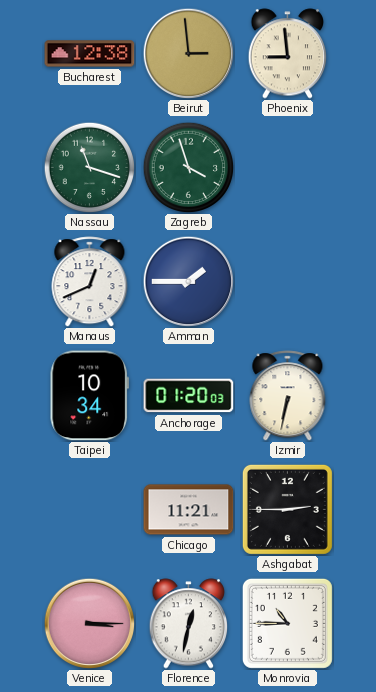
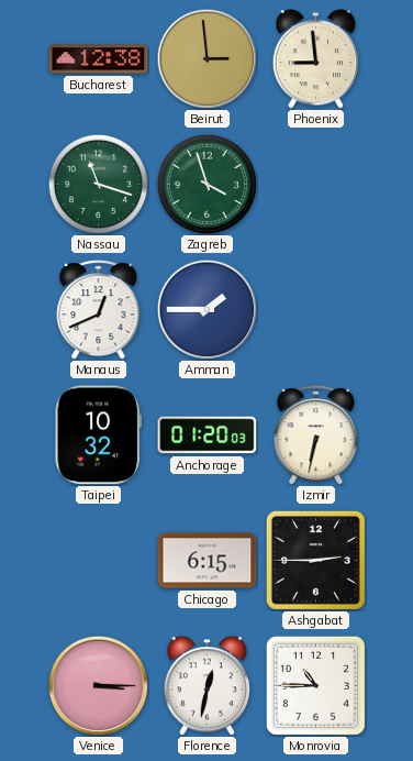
Taipei: 10:34 -> 10:32
Chicago: 11:21 -> 6:15
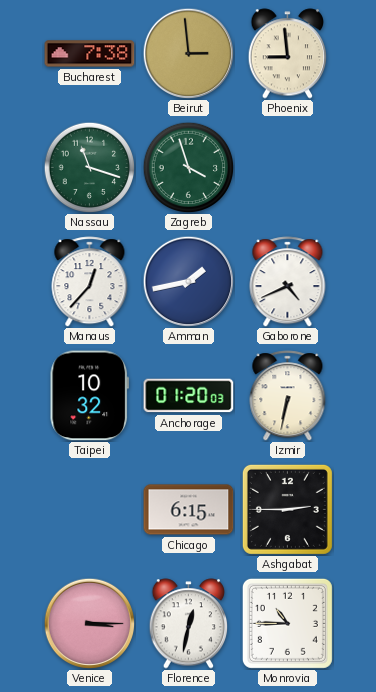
Bucharest: 12:38 -> 7:38
Manaus: 12:41 -> 12:37
Amman: 1:45 -> 1:43
Gaborone: none -> 4:41
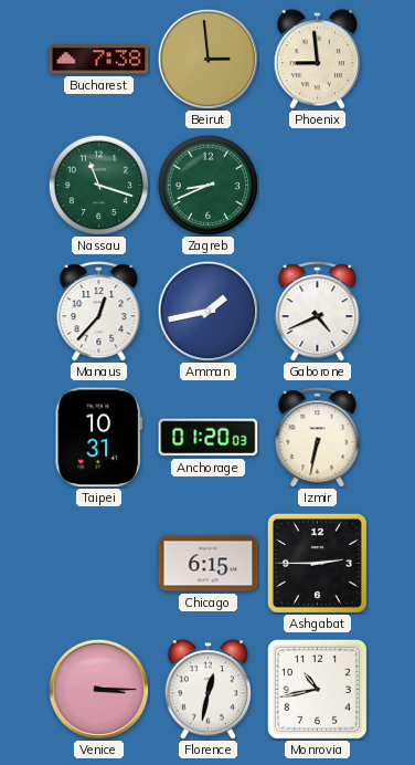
Zagreb: 3:57 -> 8:41
Taipei: 10:32 -> 10:31
Monrovia: 10:45 -> 10:43
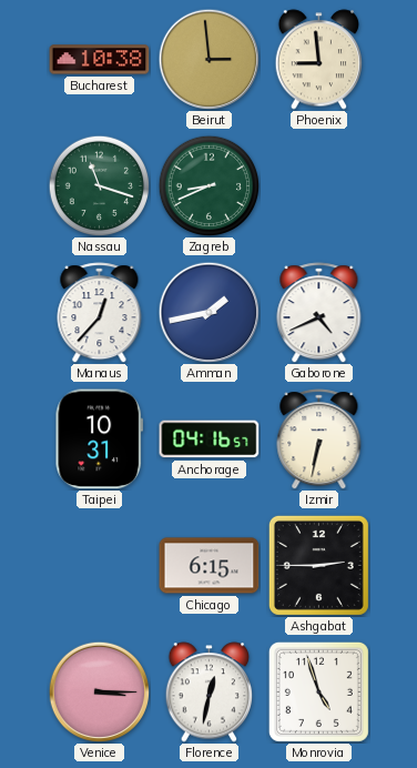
Bucharest: 7:38 -> 10:38
Anchorage: 01:20 -> 04:16
Monrovia: 10:43 -> 4:57
